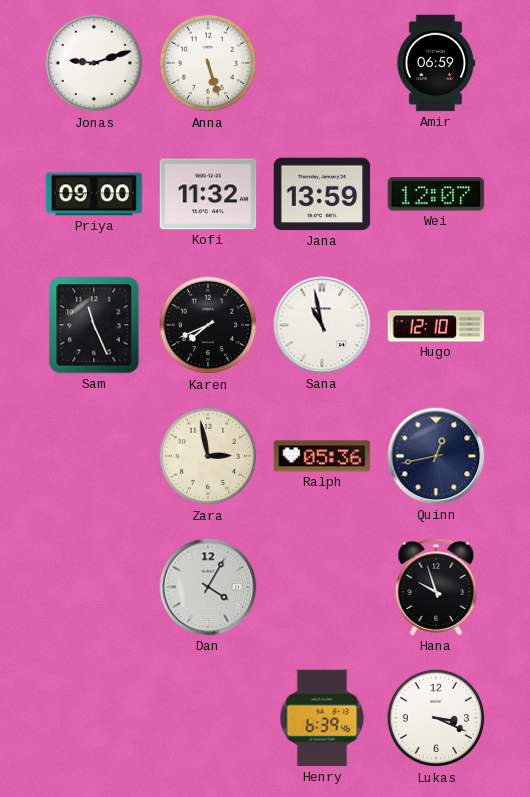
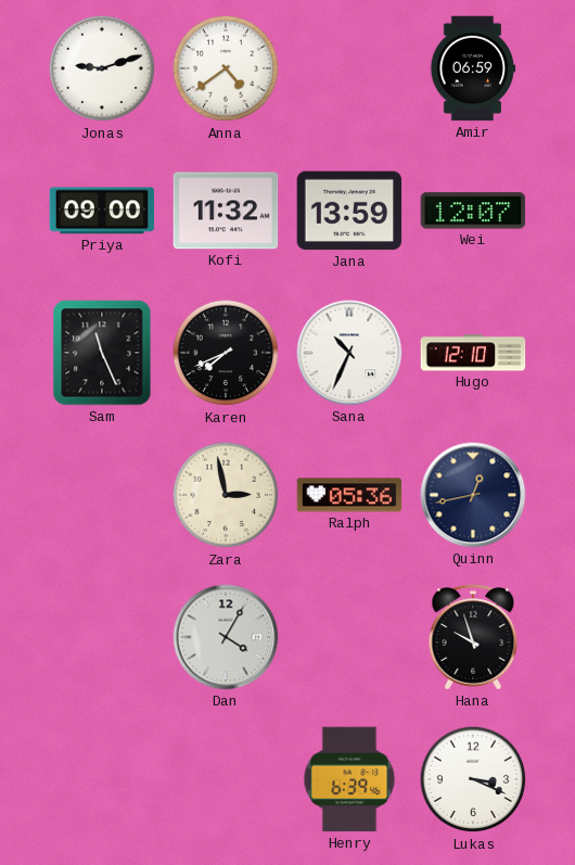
Anna: 5:27 -> 4:39
Sana: 10:58 -> 10:34
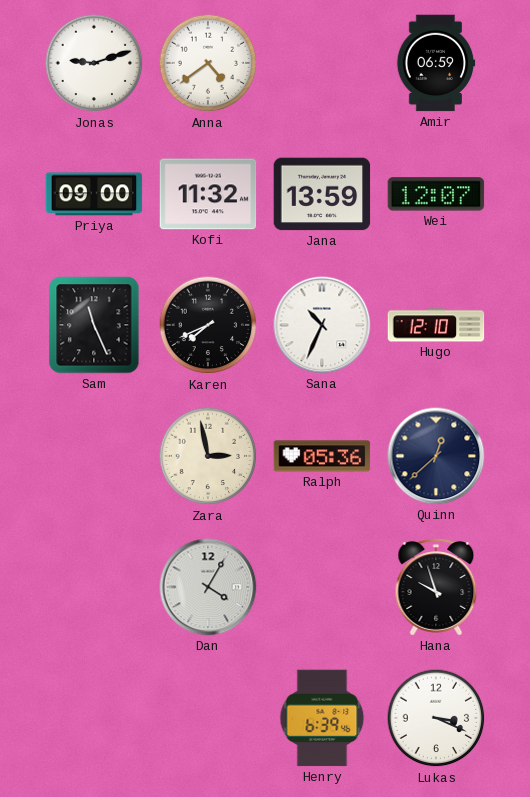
Quinn: 12:43 -> 12:38
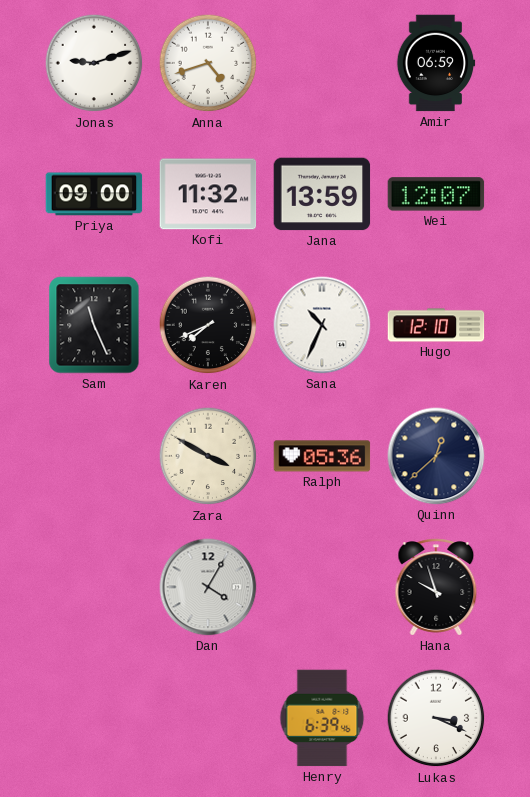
Anna: 4:39 -> 4:42
Zara: 2:58 -> 3:50
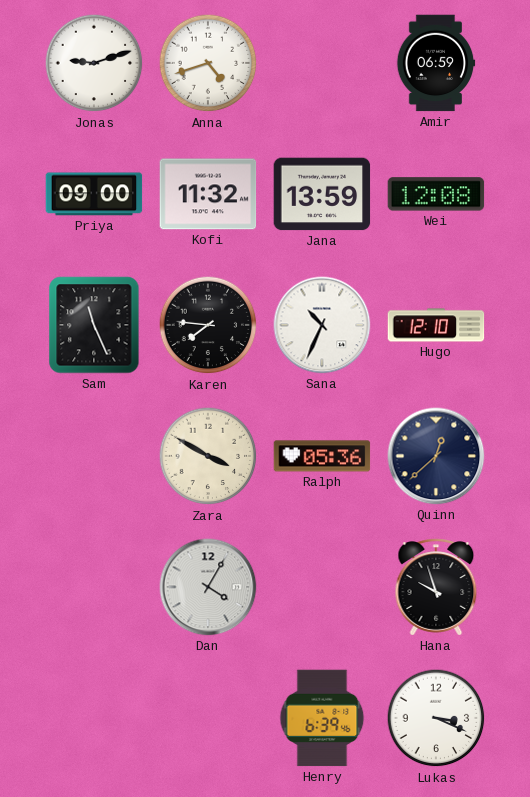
Wei: 12:07 -> 12:08
Karen: 7:41 -> 7:46
